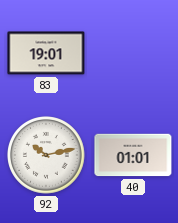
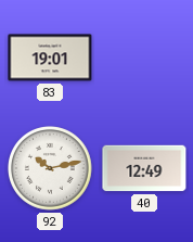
40: 01:01 -> 12:49
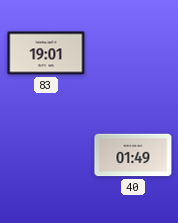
92: 10:13 -> none
40: 12:49 -> 01:49
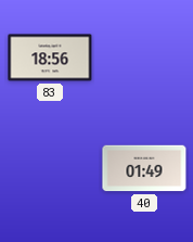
83: 19:01 -> 18:56
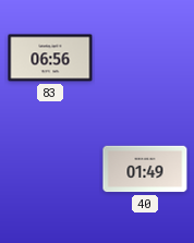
83: 18:56 -> 06:56
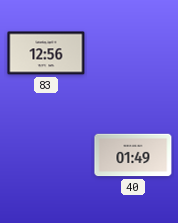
83: 06:56 -> 12:56
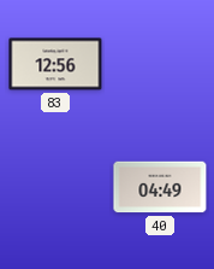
40: 01:49 -> 04:49
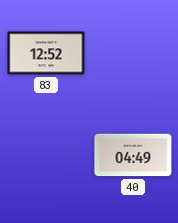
83: 12:56 -> 12:52
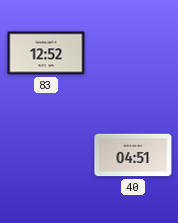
40: 04:49 -> 04:51
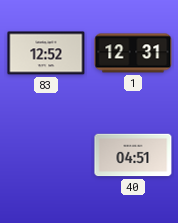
1: none -> 12:31
